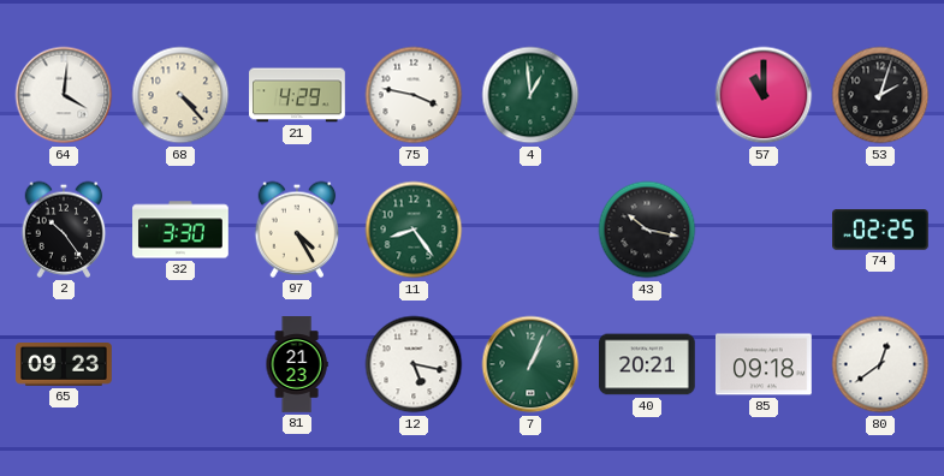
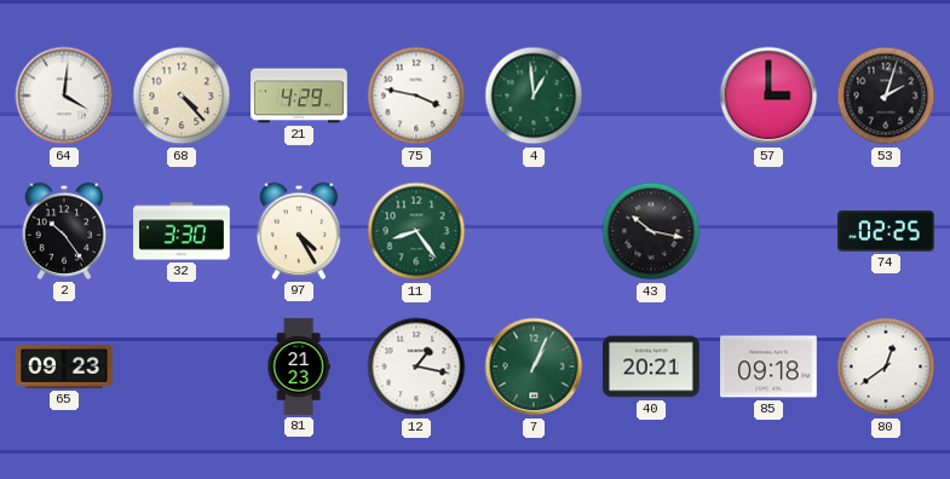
57: 11:00 -> 3:00
12: 5:17 -> 1:17
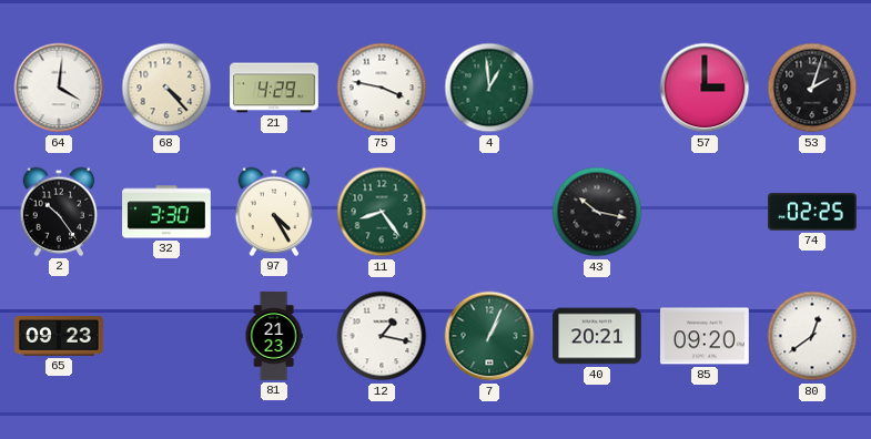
85: 09:18 -> 09:20
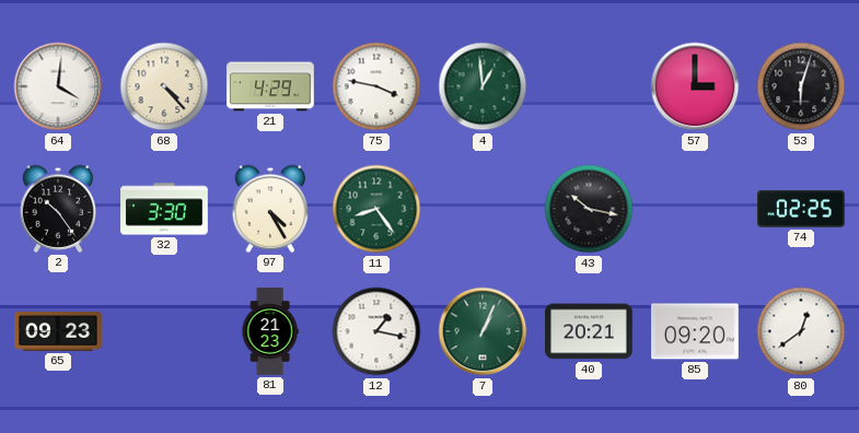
53: 2:03 -> 6:03
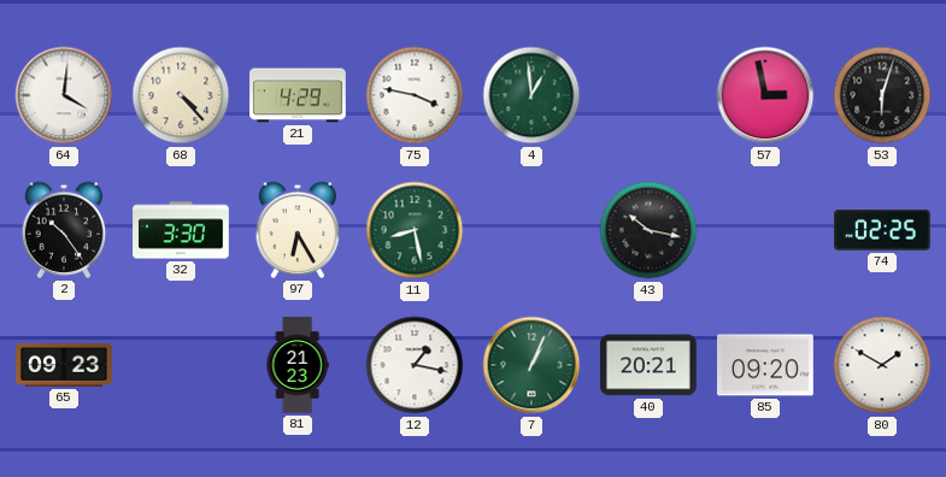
57: 3:00 -> 2:58
97: 4:25 -> 6:25
11: 8:24 -> 8:28
80: 12:39 -> 1:50
